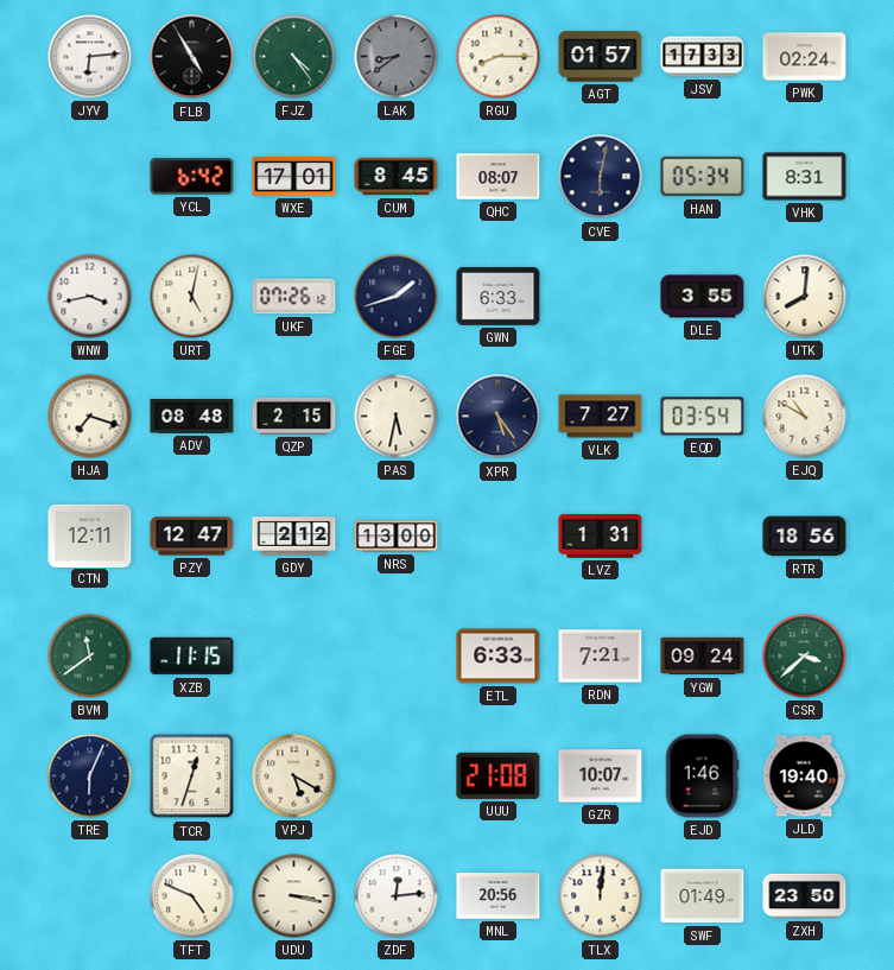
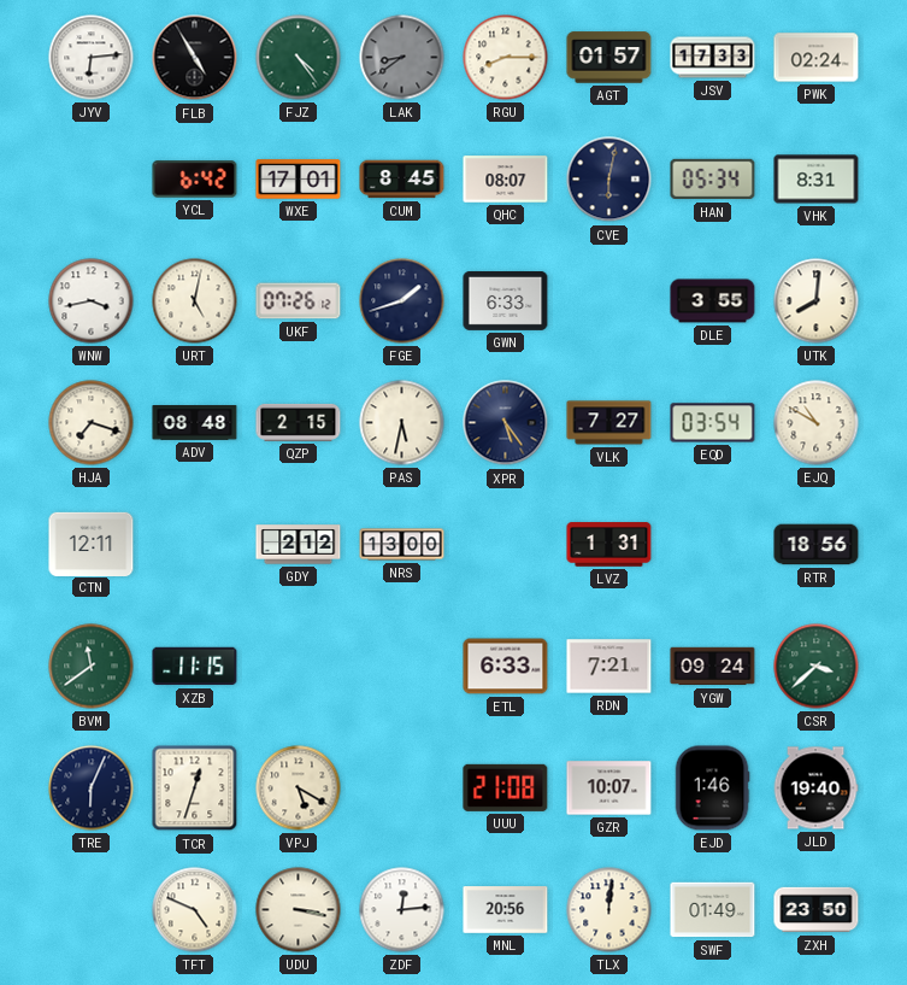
PZY: 12:47 -> none
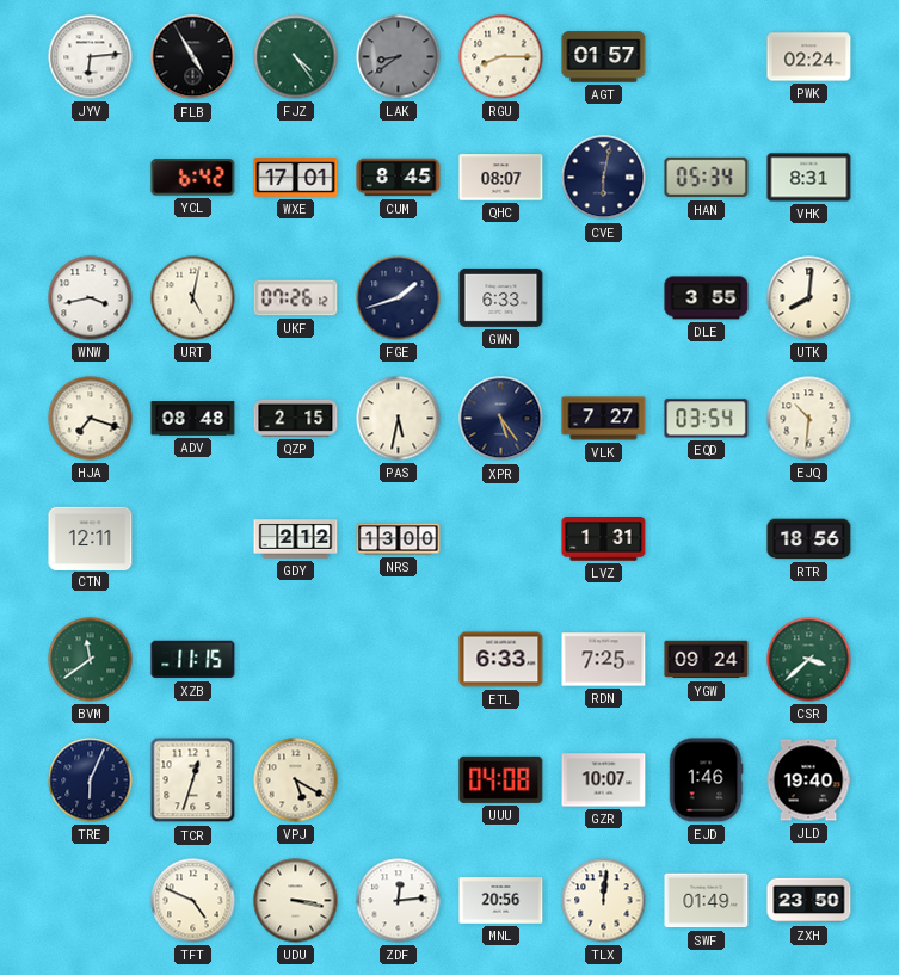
JSV: 17:33 -> none
EJQ: 10:50 -> 10:31
RDN: 7:21 -> 7:25
UUU: 21:08 -> 04:08
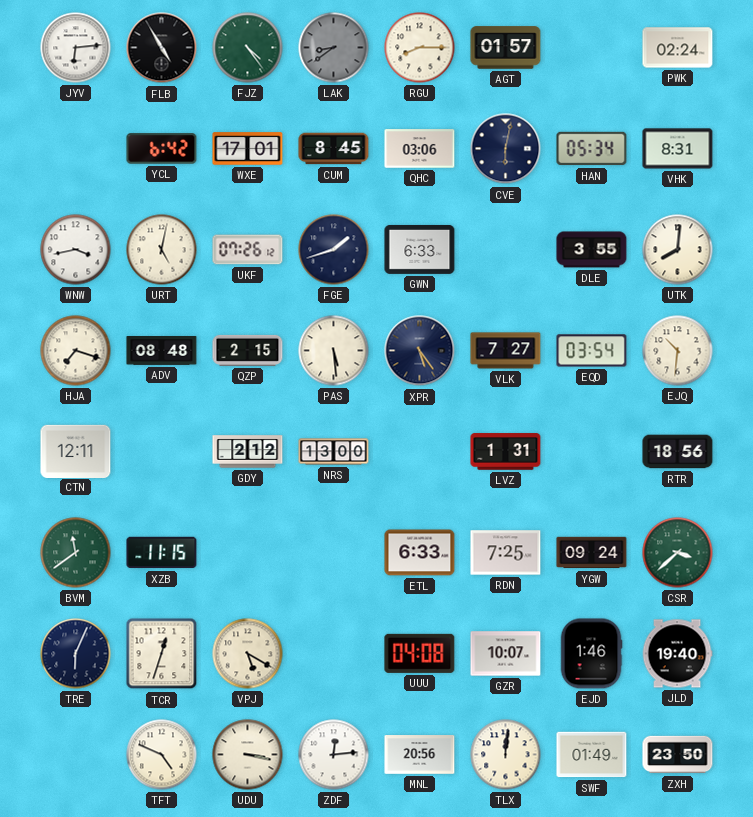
QHC: 08:07 -> 03:06
PAS: 5:32 -> 5:29
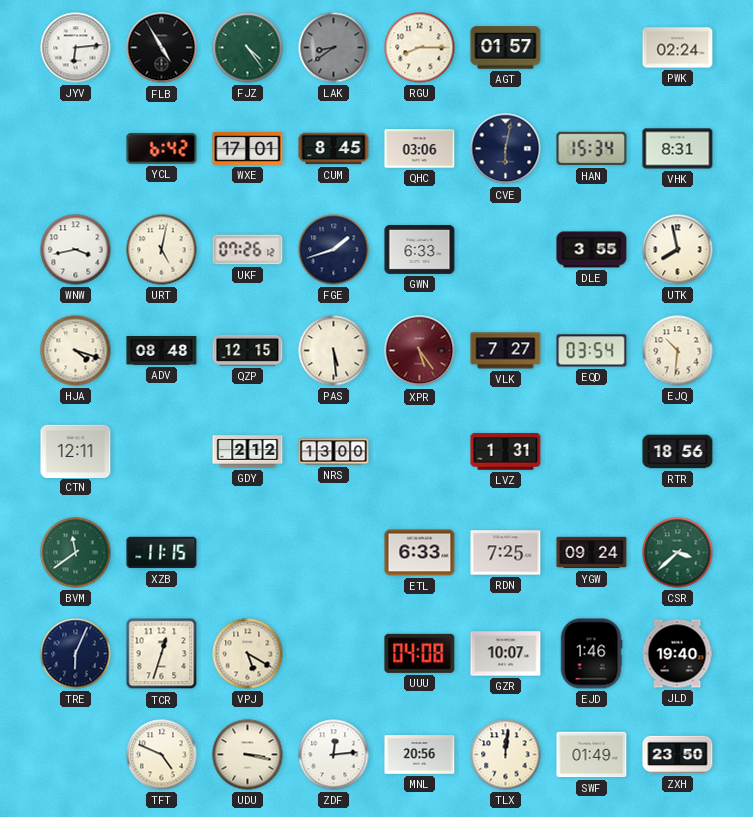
HAN: 05:34 -> 15:34
UTK: 8:01 -> 7:58
HJA: 7:18 -> 4:18
QZP: 2:15 -> 12:15
XPR dial: navy -> burgundy
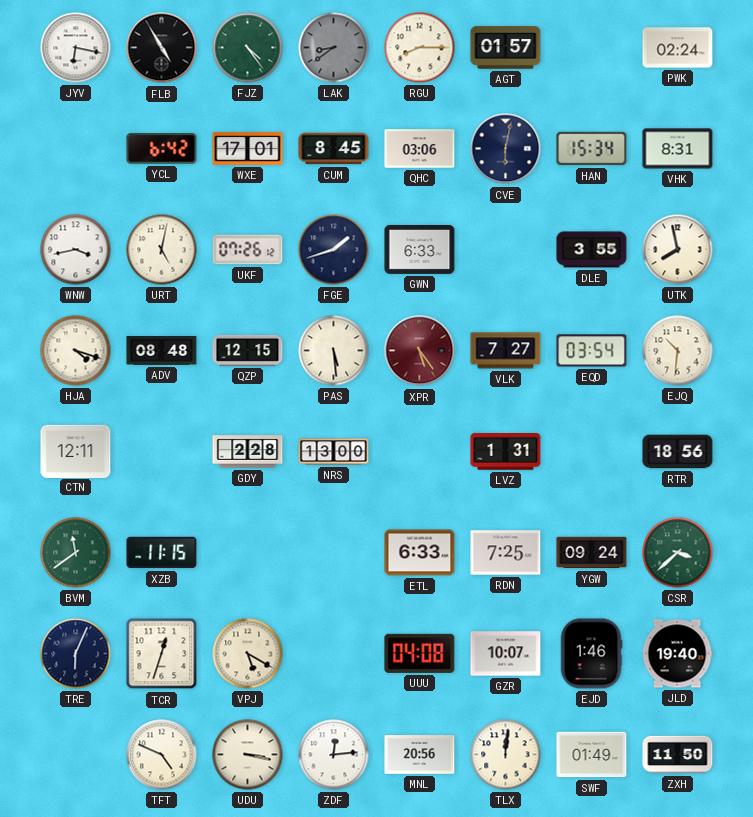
JYV: 6:14 -> 6:17
GDY: 2:12 -> 2:28
ZXH: 23:50 -> 11:50
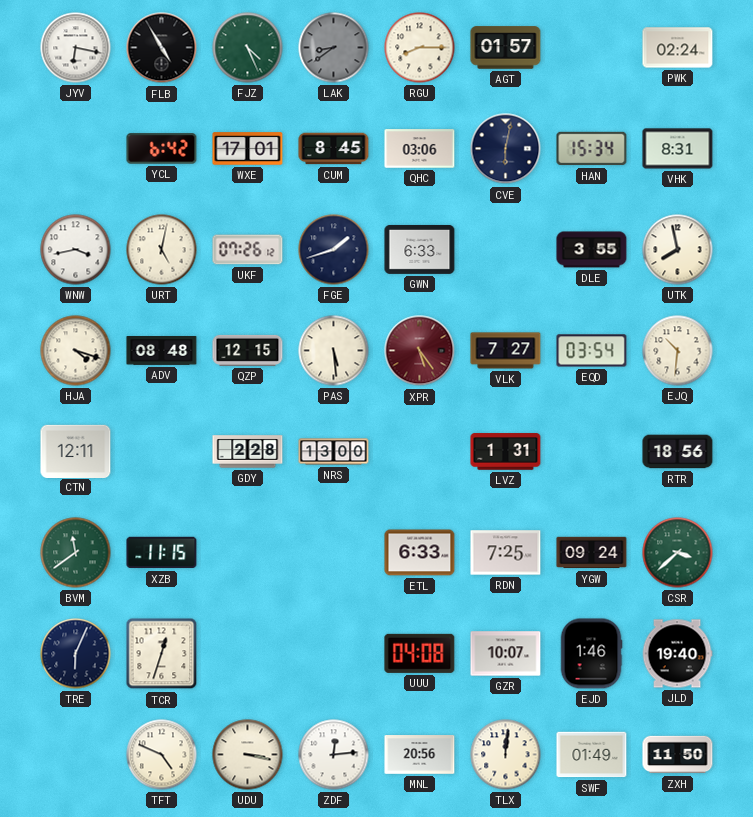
FJZ: 4:24 -> 4:26
VPJ: 5:20 -> none
